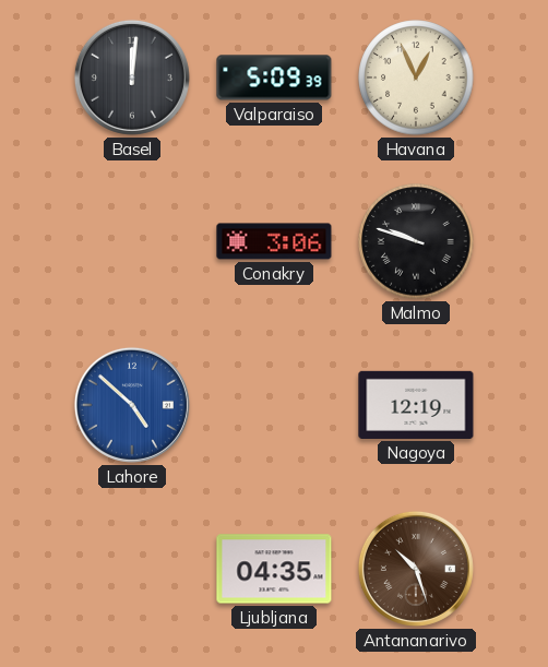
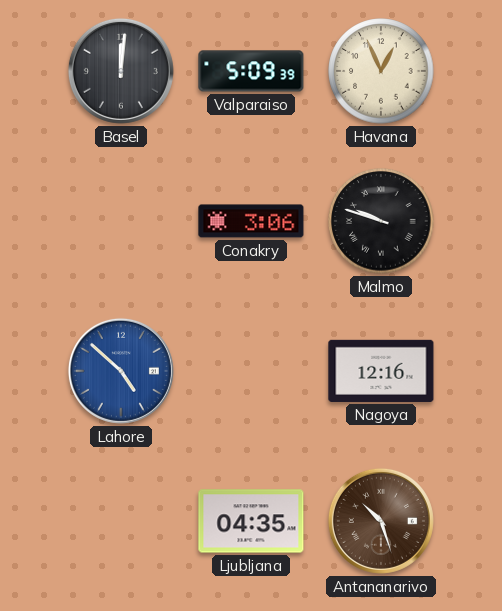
Nagoya: 12:19 -> 12:16
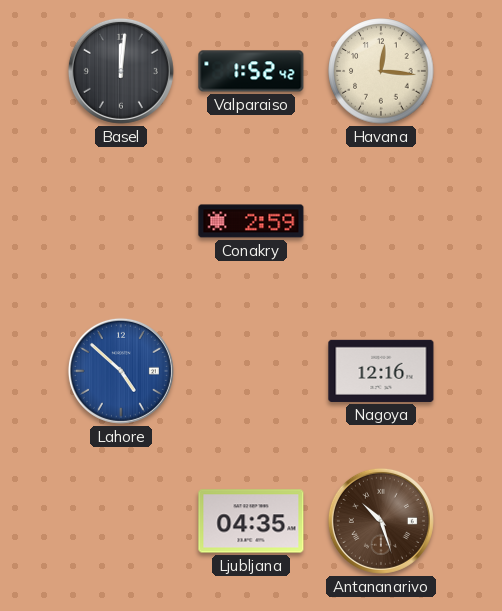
Valparaiso: 5:09 -> 1:52
Havana: 12:56 -> 12:16
Conakry: 3:06 -> 2:59
Malmo: 9:48 -> none
